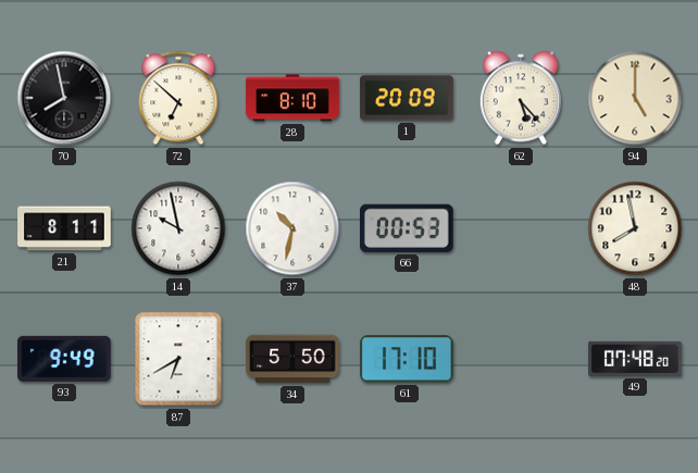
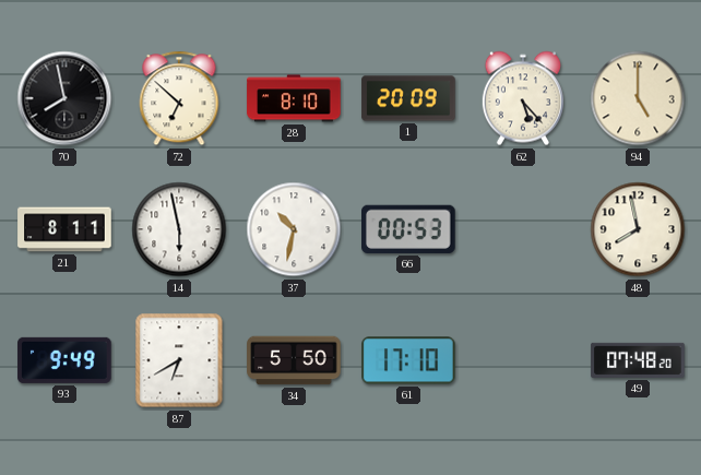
14: 9:58 -> 5:58
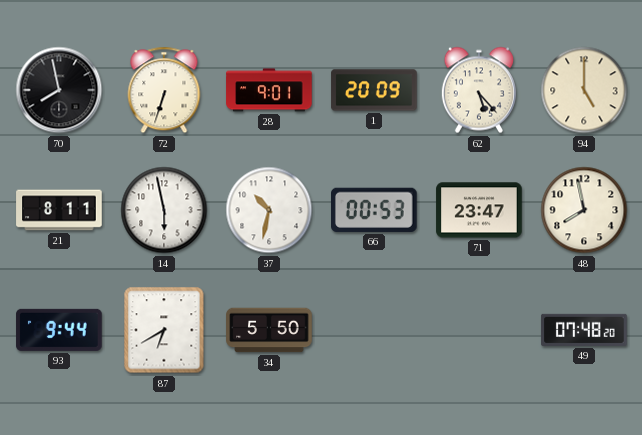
72: 6:52 -> 6:33
28: 8:10 -> 9:01
71: none -> 23:47
93: 9:49 -> 9:44
61: 17:10 -> none
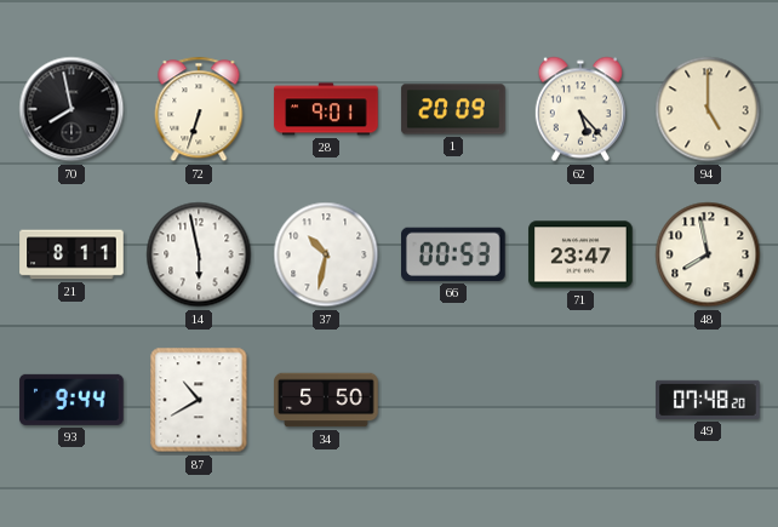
87: 6:40 -> 10:40
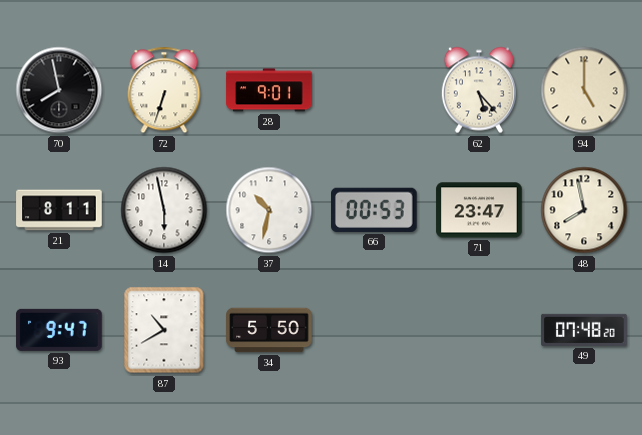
1: 20:09 -> none
93: 9:44 -> 9:47
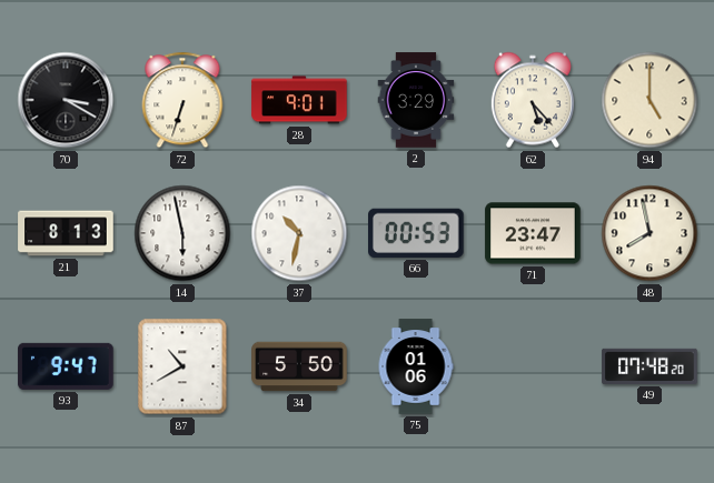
70: 7:58 -> 3:20
2: none -> 3:29
21: 8:11 -> 8:13
75: none -> 01:06
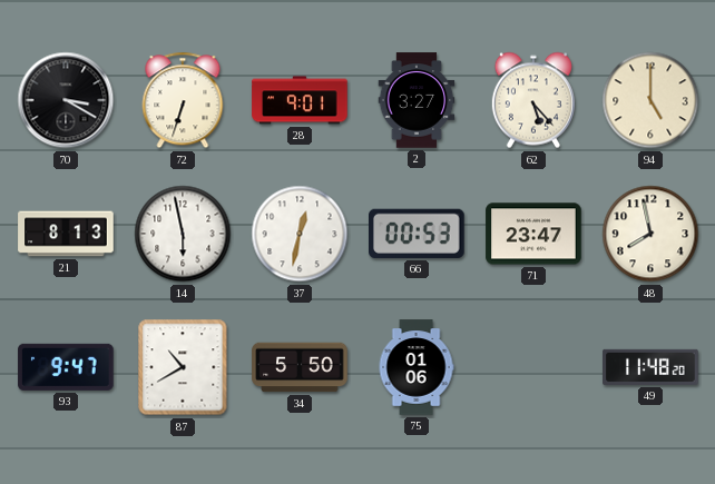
2: 3:29 -> 3:27
37: 10:32 -> 12:32
49: 07:48 -> 11:48
